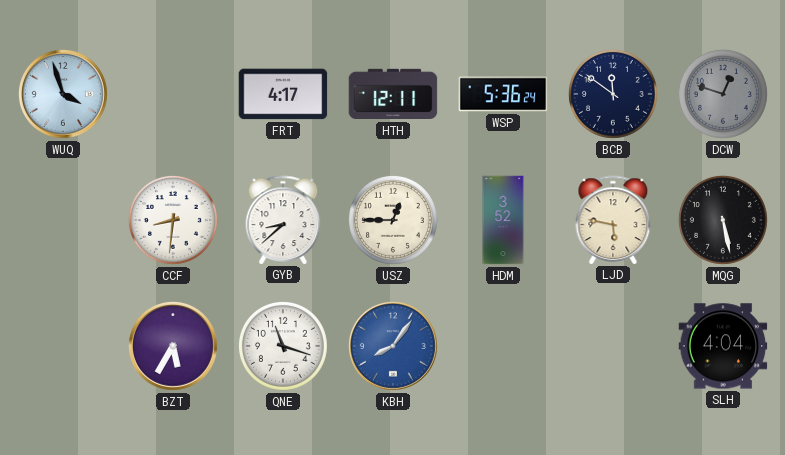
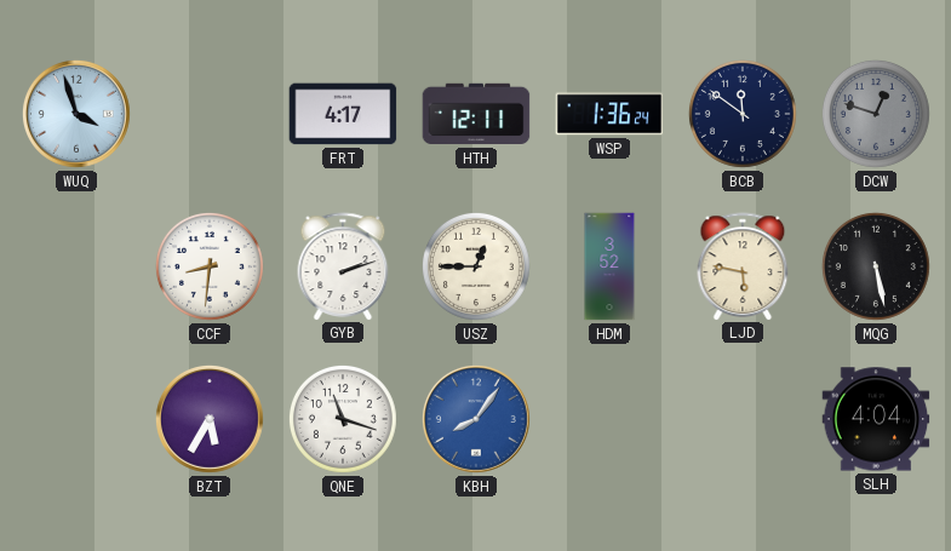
WSP: 5:36 -> 1:36
GYB: 8:38 -> 2:12
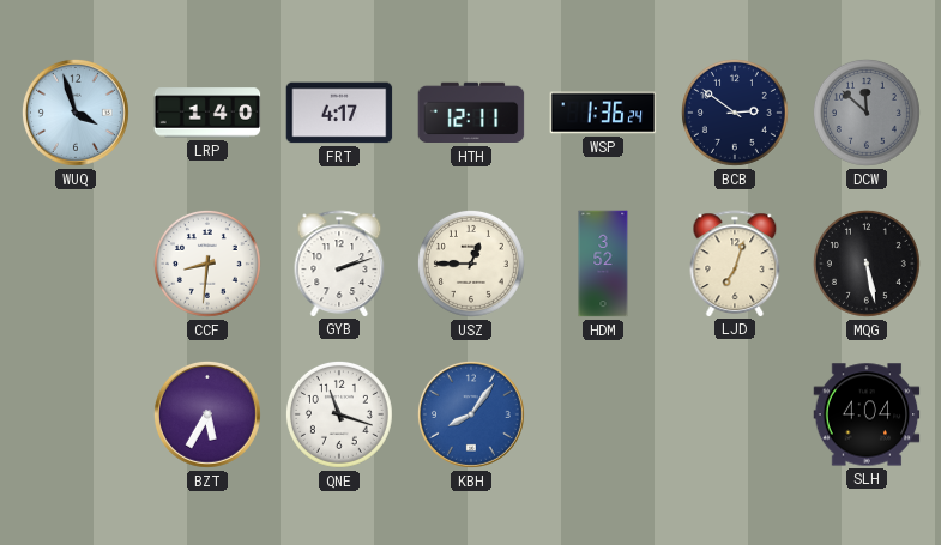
LRP: none -> 1:40
BCB: 11:51 -> 2:51
DCW: 12:48 -> 11:52
LJD: 5:47 -> 7:03
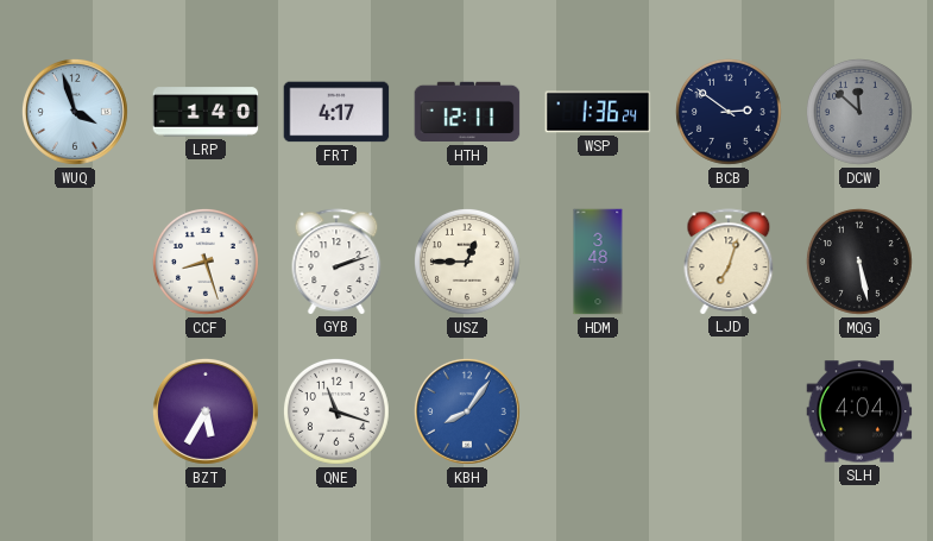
CCF: 8:31 -> 8:27
HDM: 3:52 -> 3:48
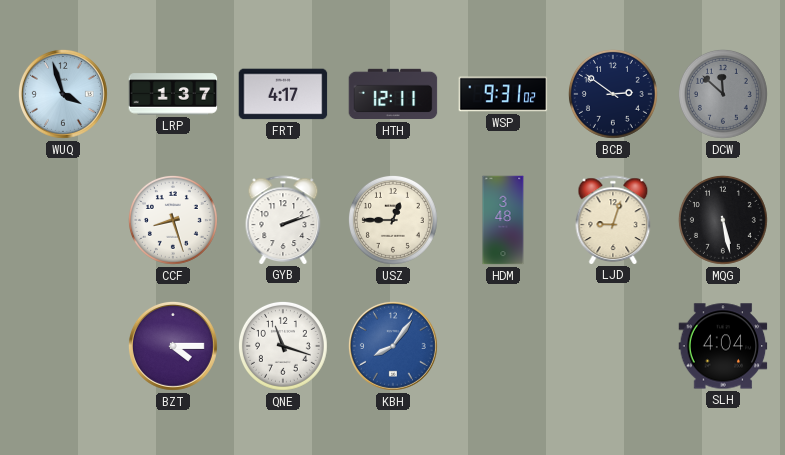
LRP: 1:40 -> 1:37
WSP: 1:36 -> 9:31
LJD: 7:03 -> 9:03
BZT: 5:35 -> 4:15
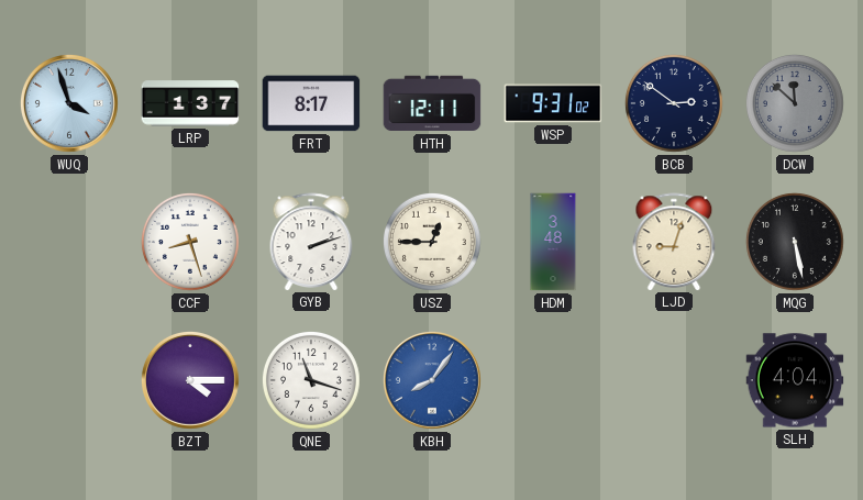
FRT: 4:17 -> 8:17
